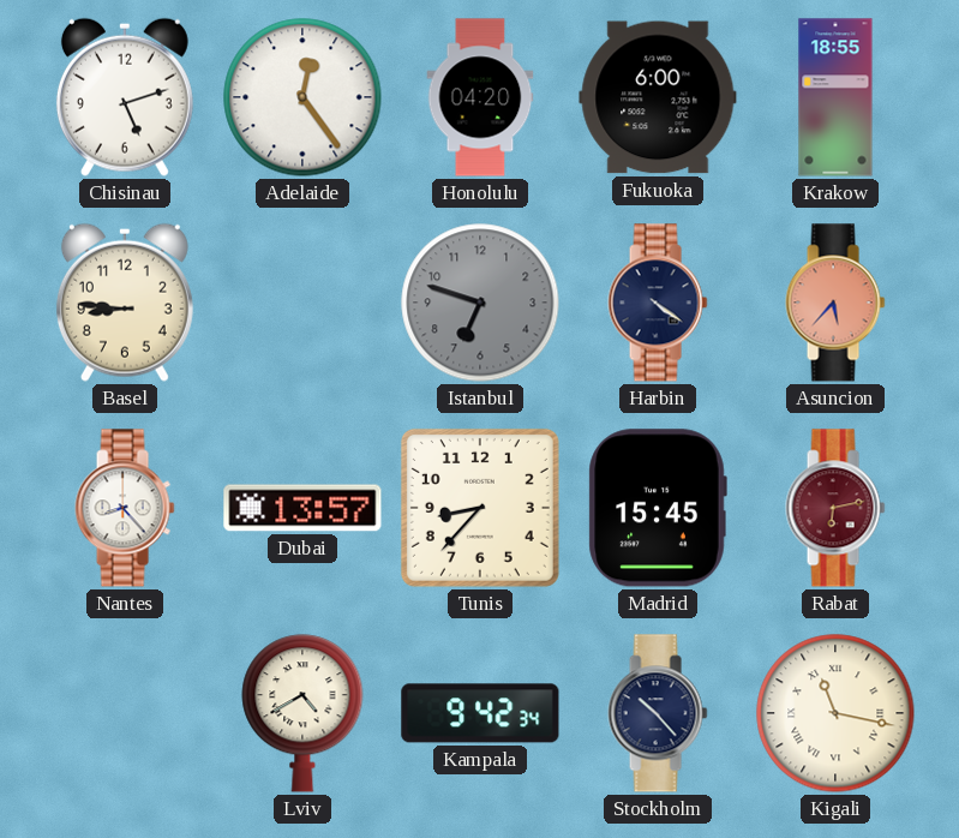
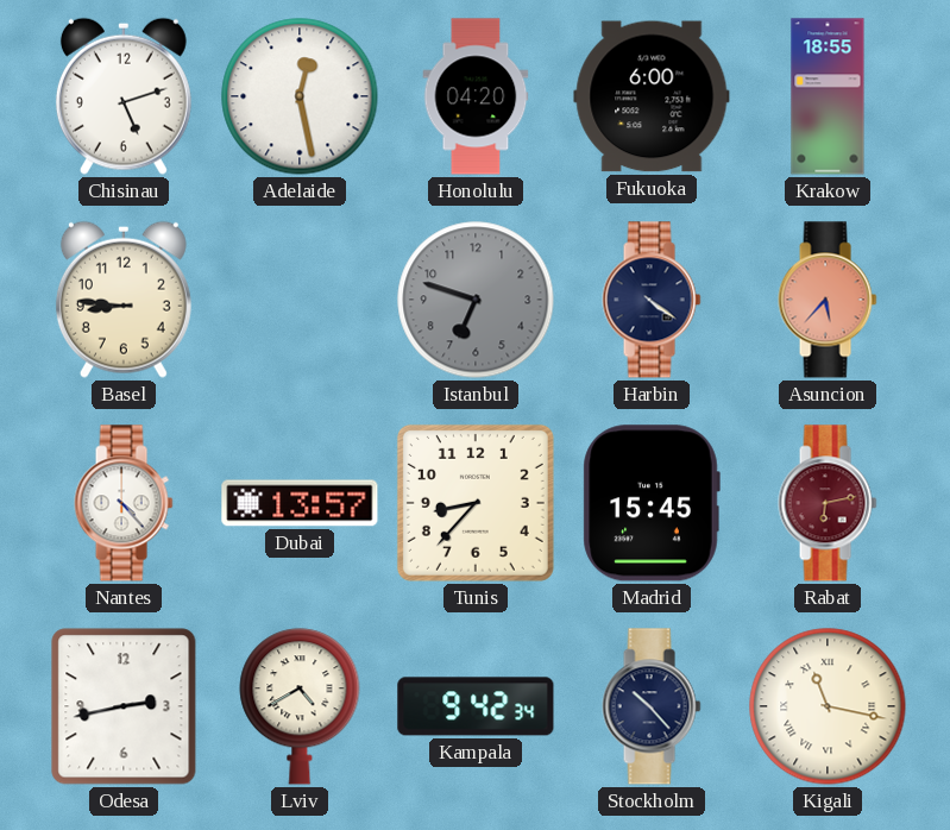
Adelaide: 12:24 -> 12:28
Nantes: 8:23 -> 4:23
Odesa: none -> 2:43
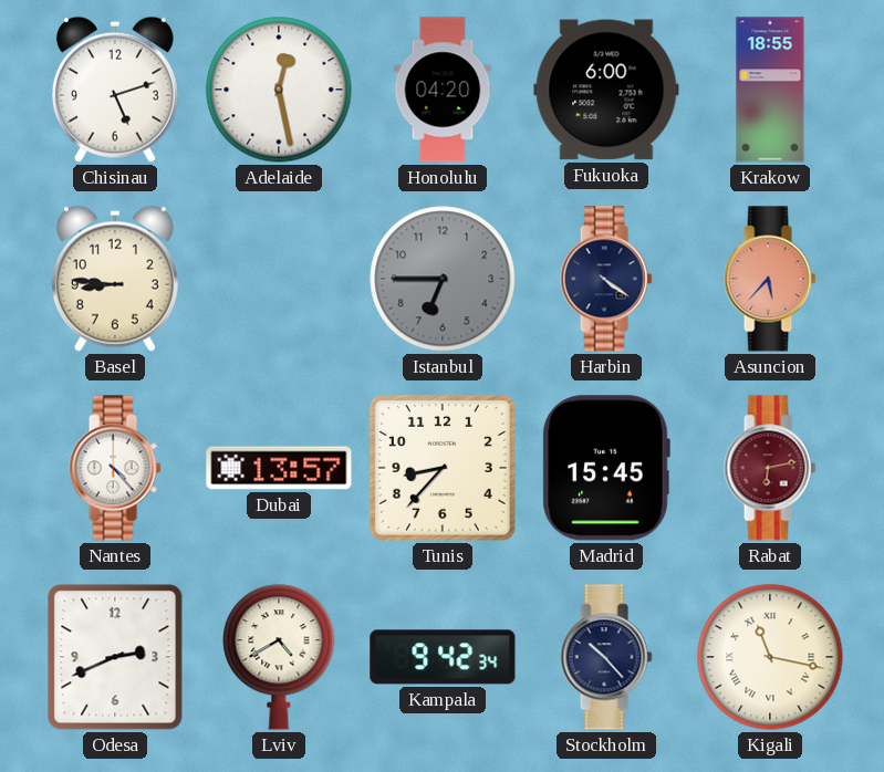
Istanbul: 6:48 -> 6:45
Odesa: 2:43 -> 2:41
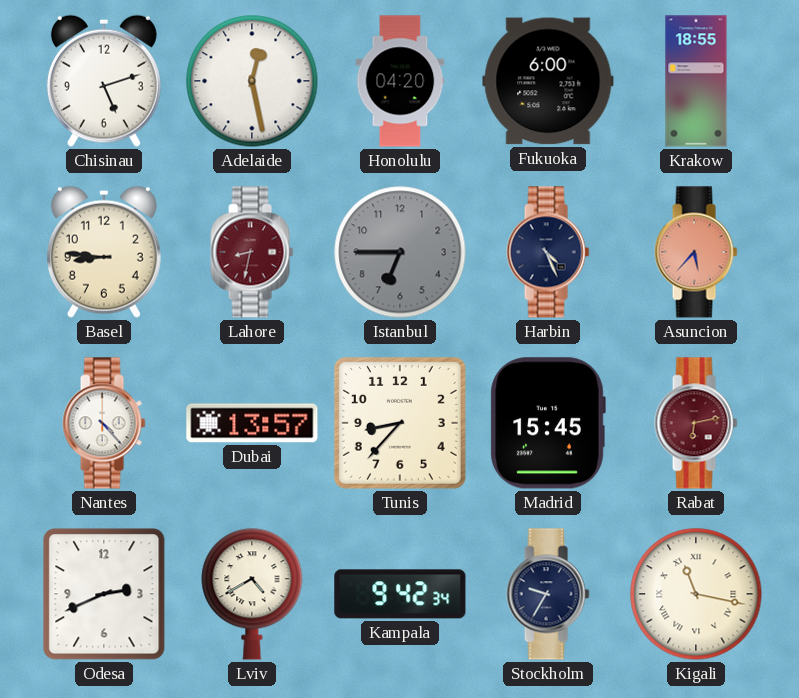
Lahore: none -> 8:32
Harbin: 4:21 -> 4:26
Stockholm: 10:23 -> 9:35
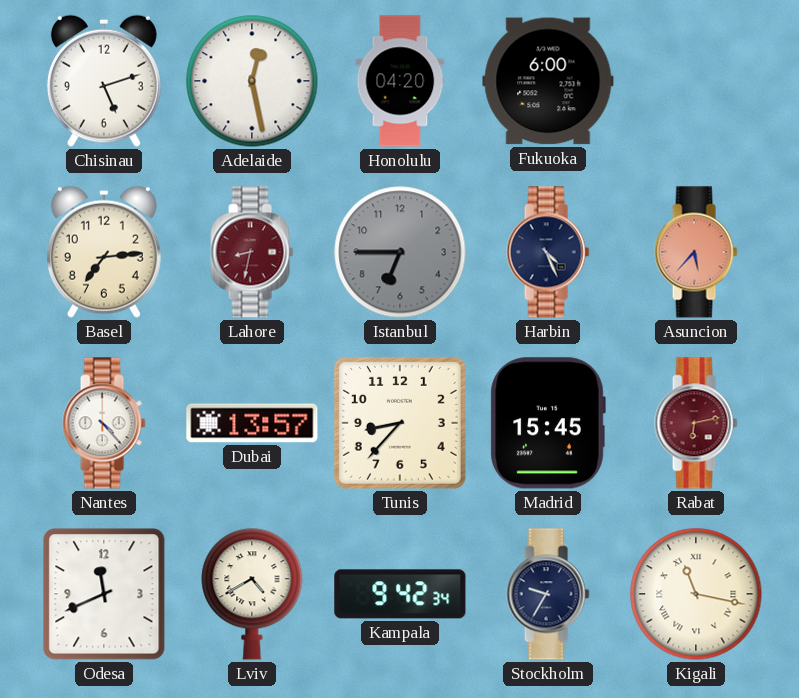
Krakow: 18:55 -> none
Basel: 8:46 -> 7:14
Odesa: 2:41 -> 11:41
